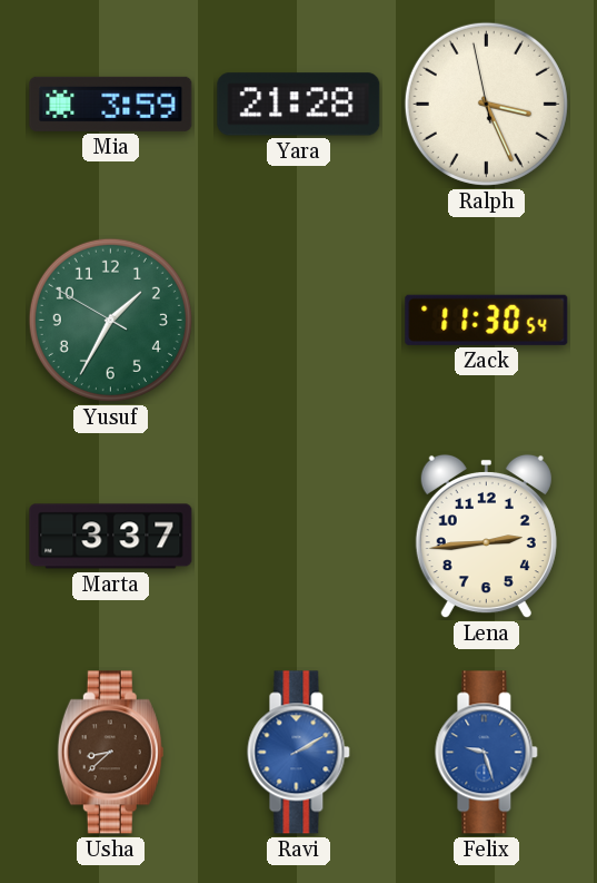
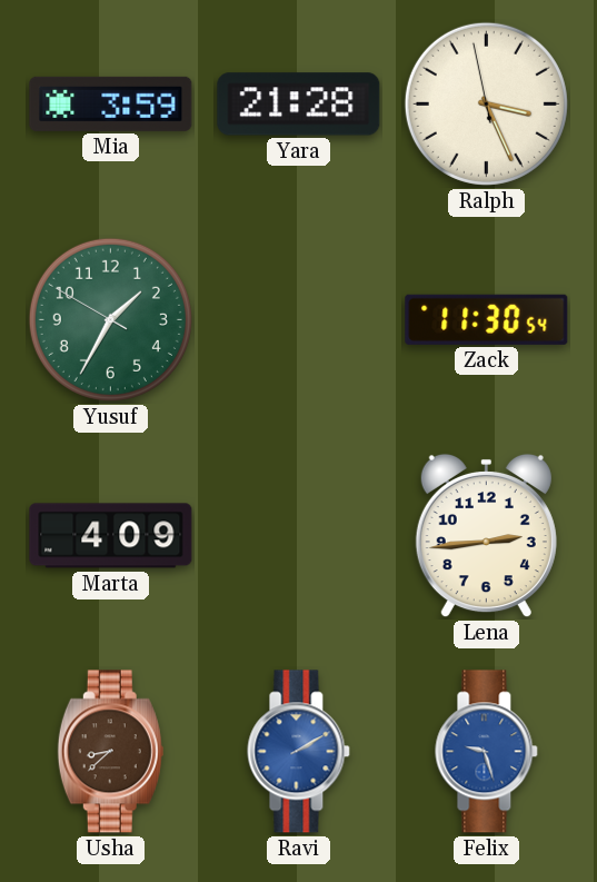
Marta: 3:37 -> 4:09
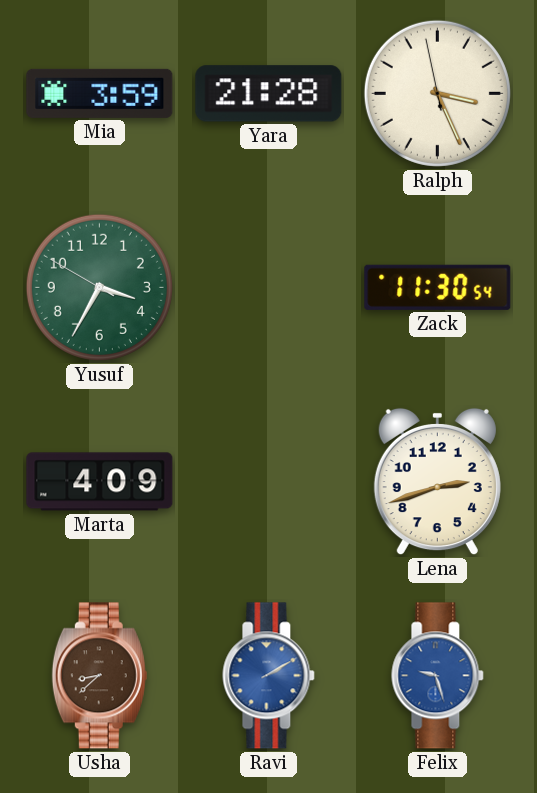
Yusuf: 1:34 -> 3:34
Lena: 2:44 -> 2:42
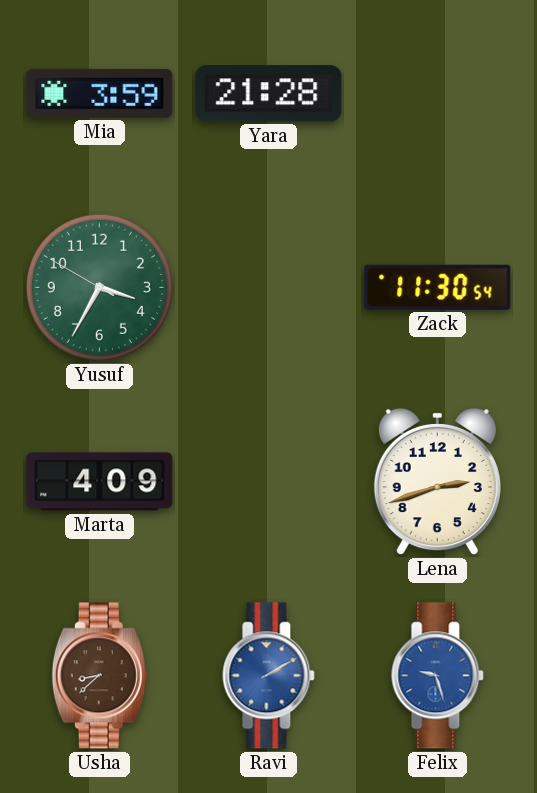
Ralph: 3:25 -> none
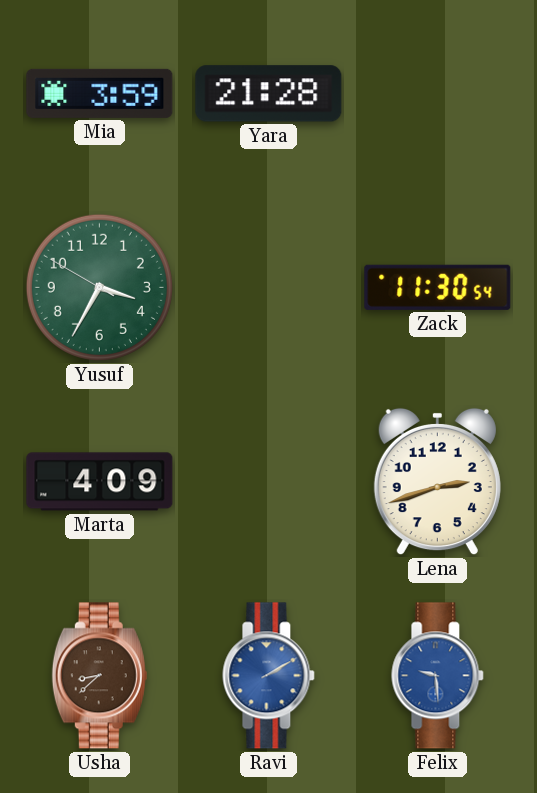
Felix: 9:27 -> 9:29
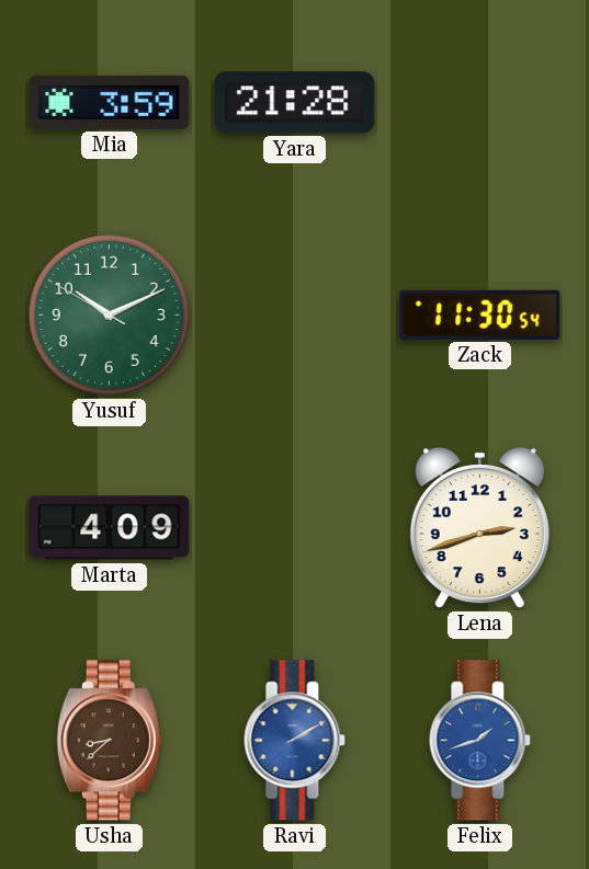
Yusuf: 3:34 -> 10:10
Felix: 9:29 -> 1:42
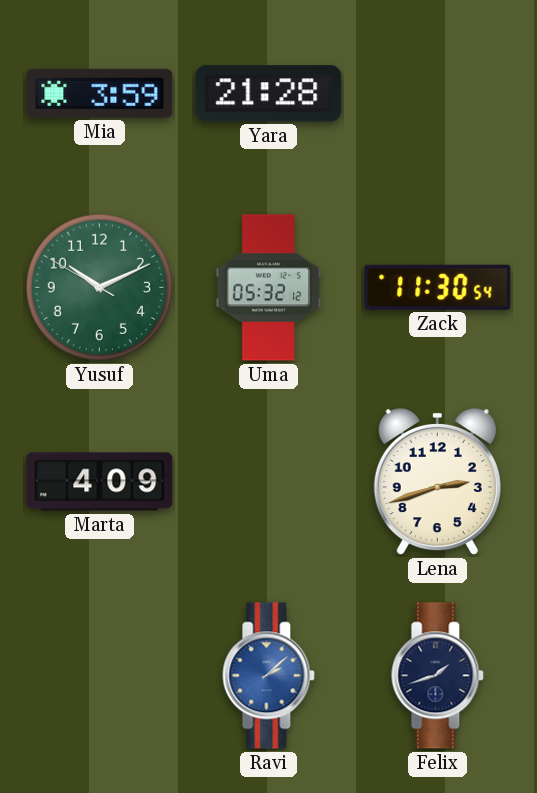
Uma: none -> 05:32
Usha: 8:38 -> none
Ravi: 2:10 -> 2:08
Felix dial: blue -> navy
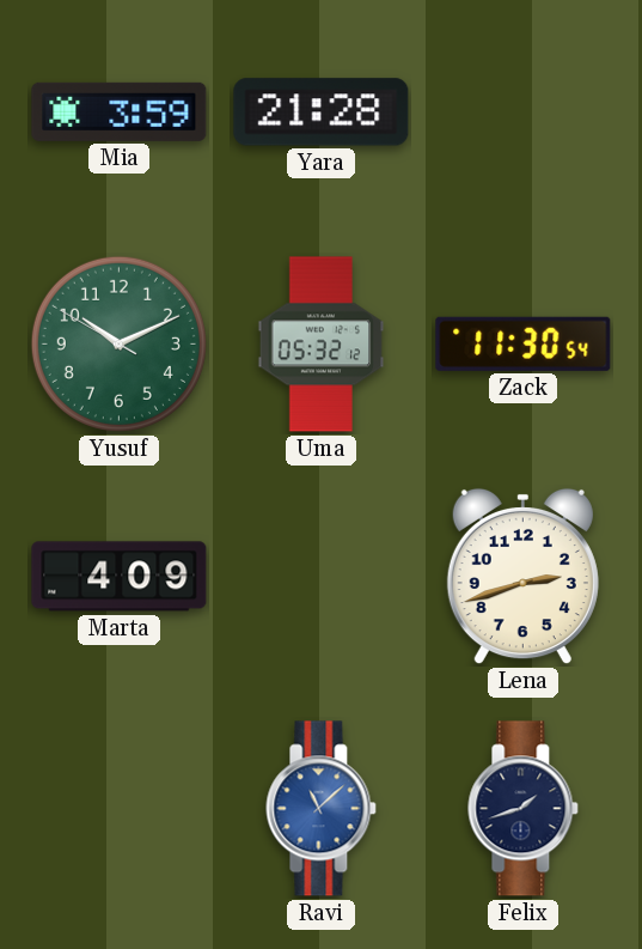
Ravi: 2:08 -> 11:08
